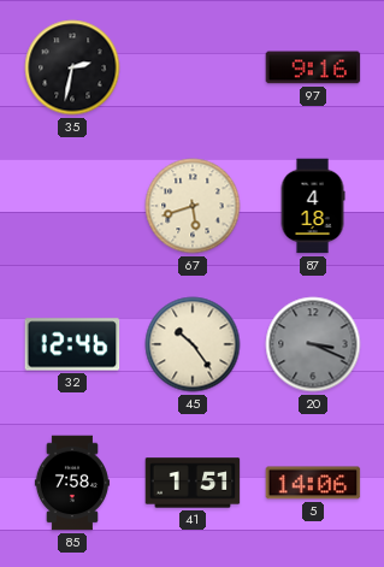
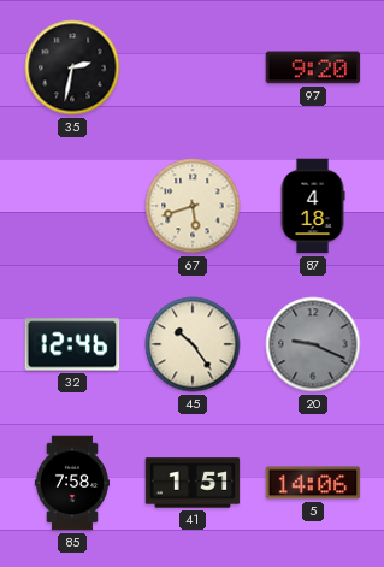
97: 9:16 -> 9:20
20: 3:19 -> 9:19
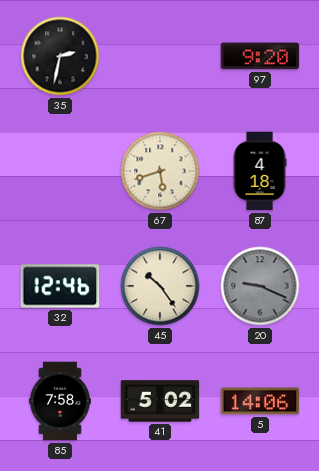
41: 1:51 -> 5:02
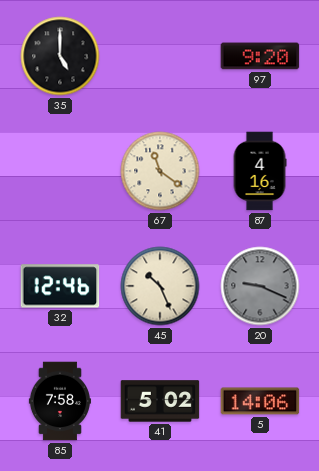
35: 2:32 -> 5:00
67: 5:42 -> 11:21
87: 4:18 -> 4:16
45: 10:24 -> 10:26
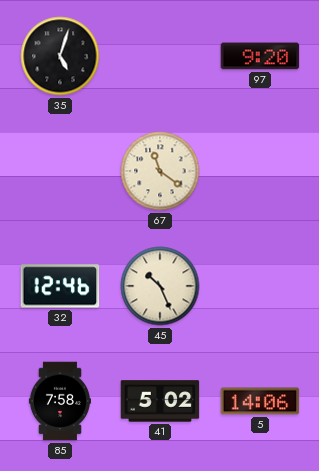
35: 5:00 -> 5:03
87: 4:16 -> none
20: 9:19 -> none
